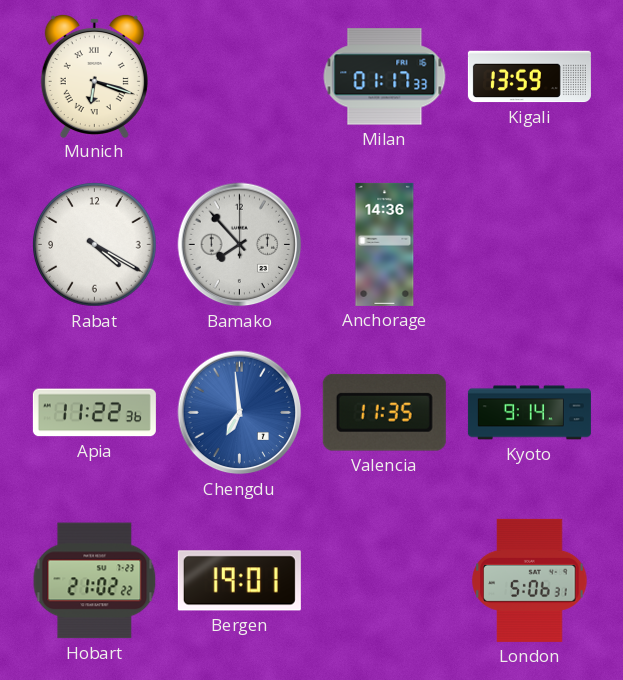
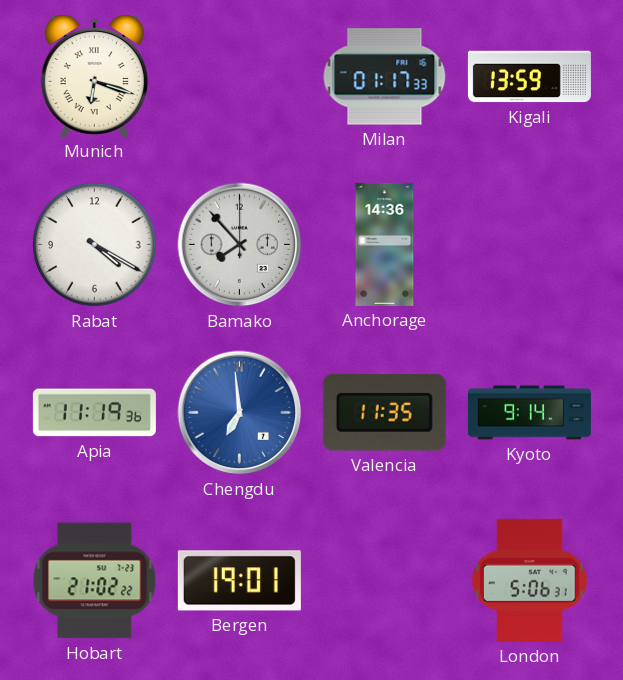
Apia: 11:22 -> 11:19
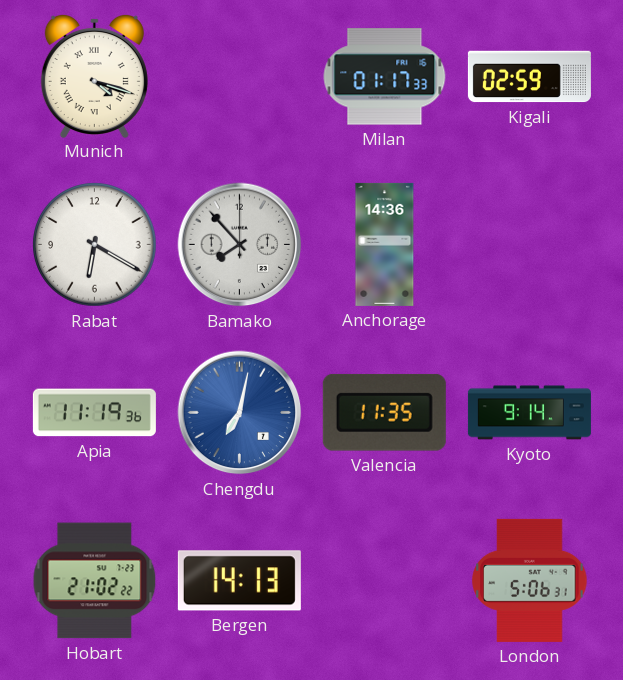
Munich: 6:18 -> 4:18
Kigali: 13:59 -> 02:59
Rabat: 4:20 -> 6:20
Chengdu: 6:59 -> 7:02
Bergen: 19:01 -> 14:13
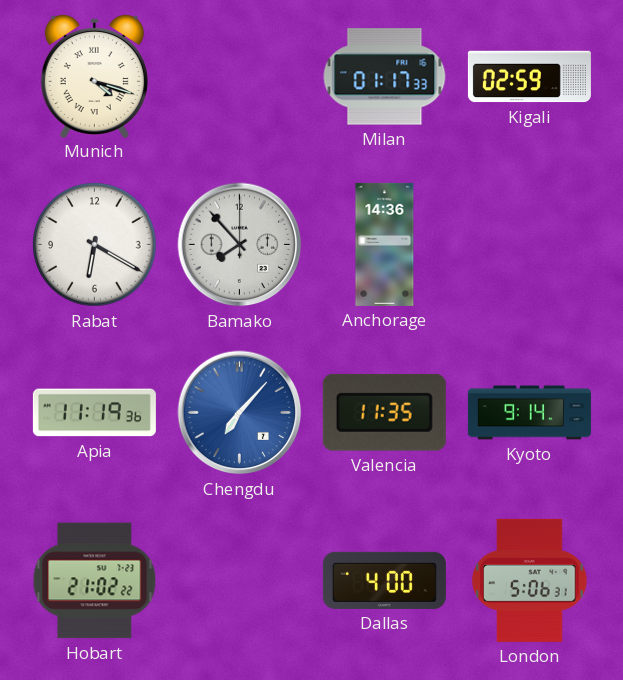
Chengdu: 7:02 -> 7:07
Bergen: 14:13 -> none
Dallas: none -> 4:00
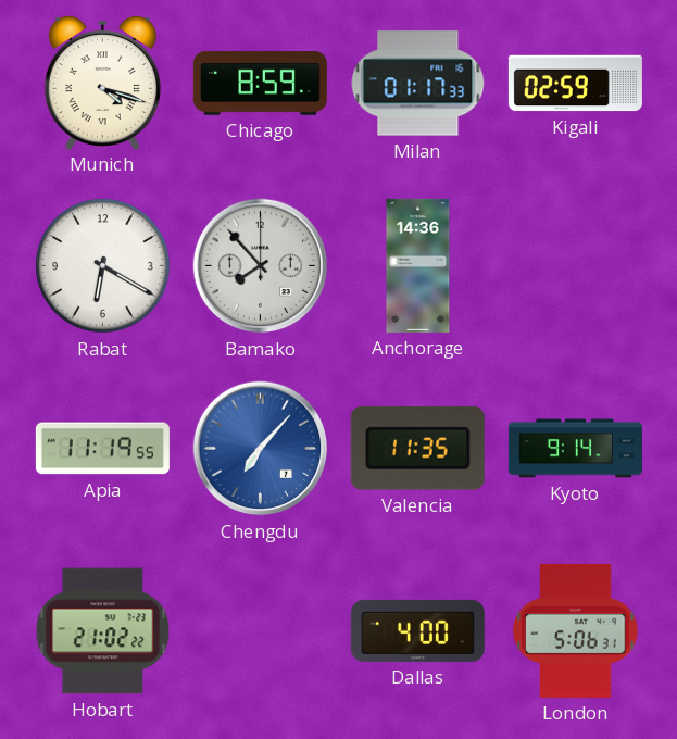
Chicago: none -> 8:59
Apia: 11:19:36 -> 11:19:55
